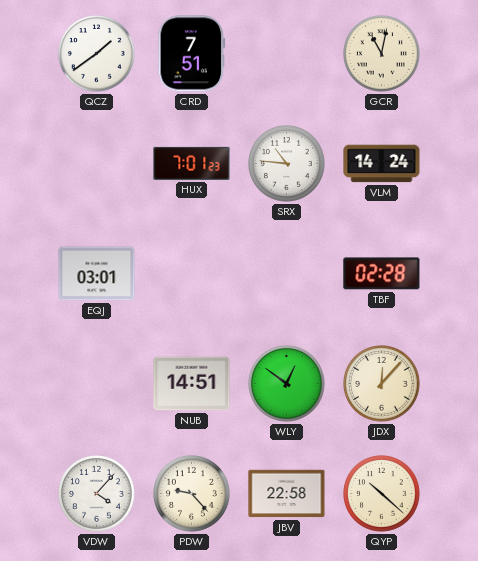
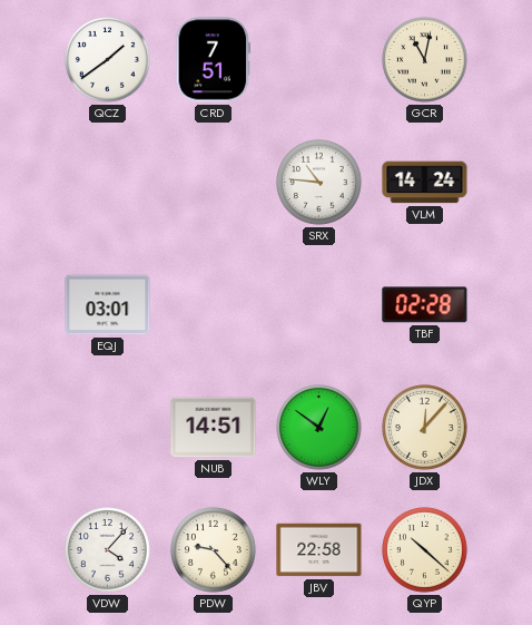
HUX: 7:01 -> none
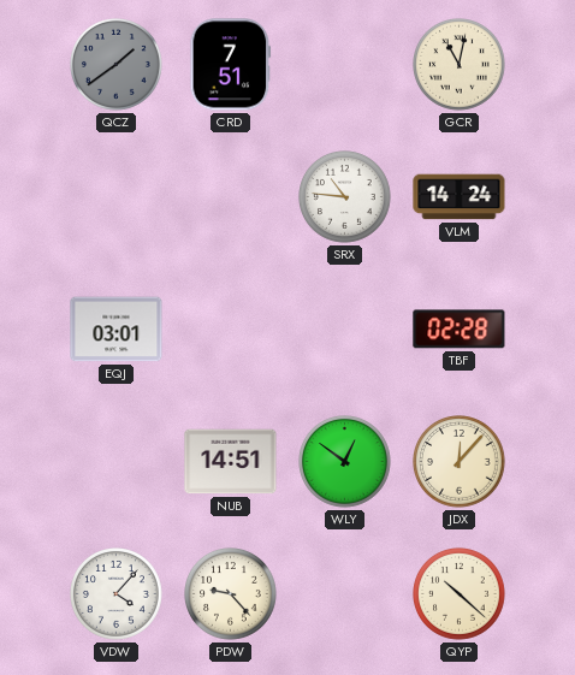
QCZ dial: white -> grey
JBV: 22:58 -> none
